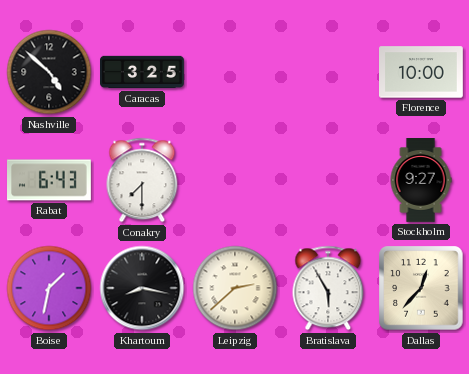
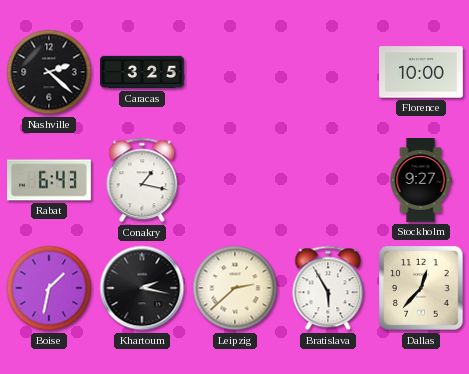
Nashville: 4:52 -> 2:22
Conakry: 7:30 -> 1:17
Khartoum: 8:17 -> 2:17
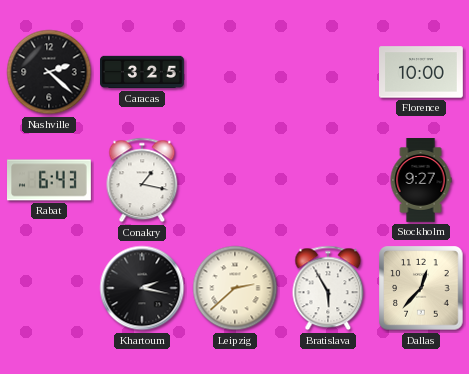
Boise: 1:32 -> none
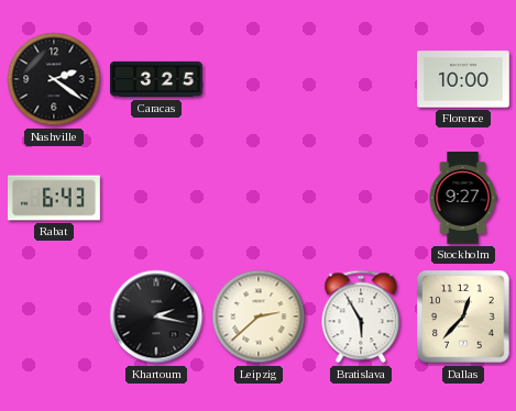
Nashville: 2:22 -> 2:21
Conakry: 1:17 -> none
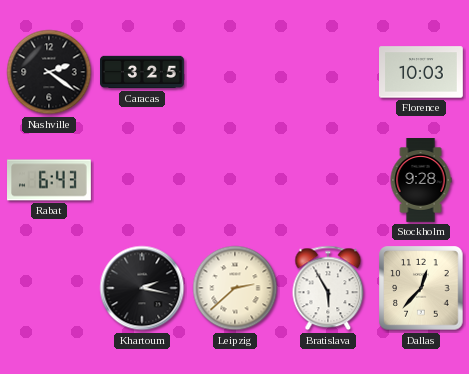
Florence: 10:00 -> 10:03
Stockholm: 9:27 -> 9:28
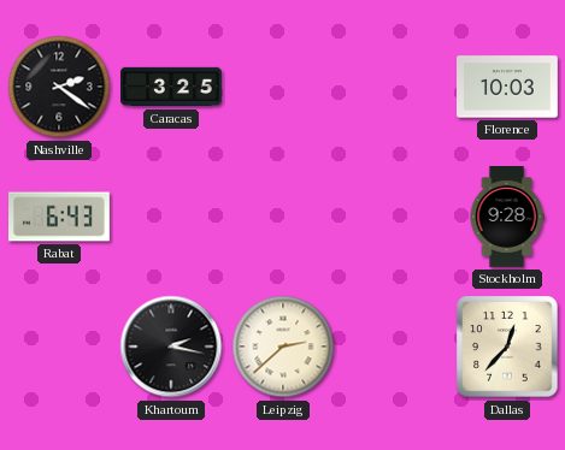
Bratislava: 5:55 -> none
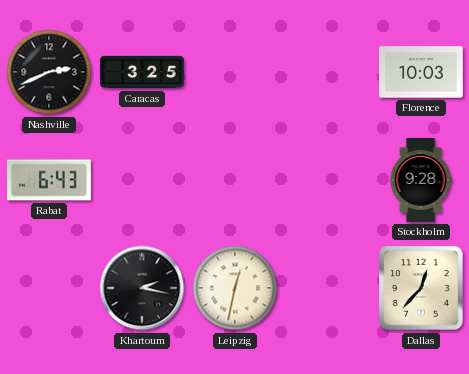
Nashville: 2:21 -> 2:41
Leipzig: 2:38 -> 12:32
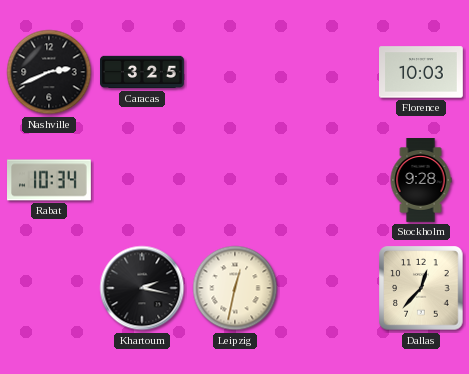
Rabat: 6:43 -> 10:34
